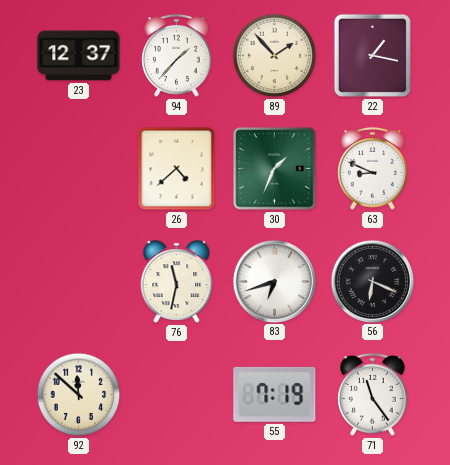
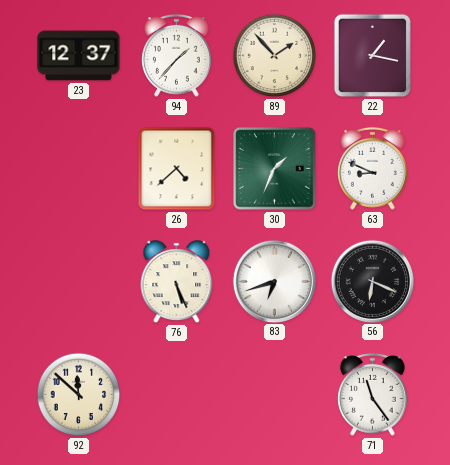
76: 11:32 -> 5:26
55: 7:19 -> none
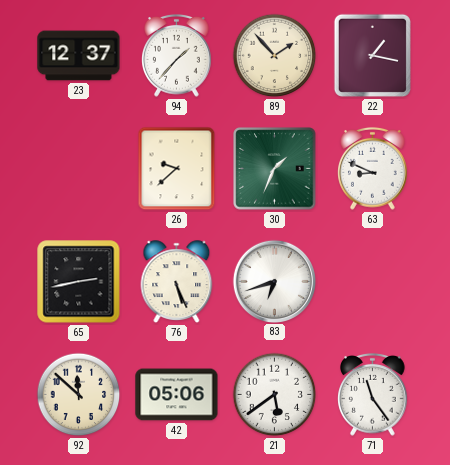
26: 4:38 -> 9:38
65: none -> 2:43
56: 6:19 -> none
42: none -> 05:06
21: none -> 5:39
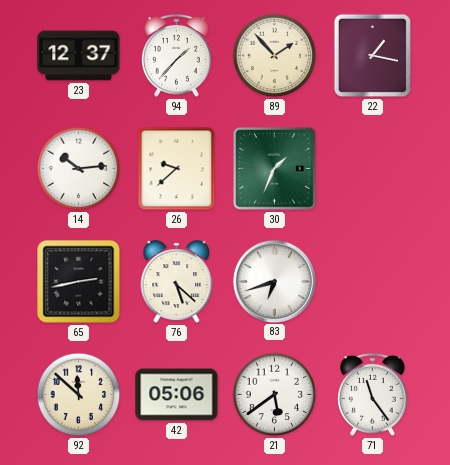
14: none -> 10:14
63: 8:49 -> none
76: 5:26 -> 5:22
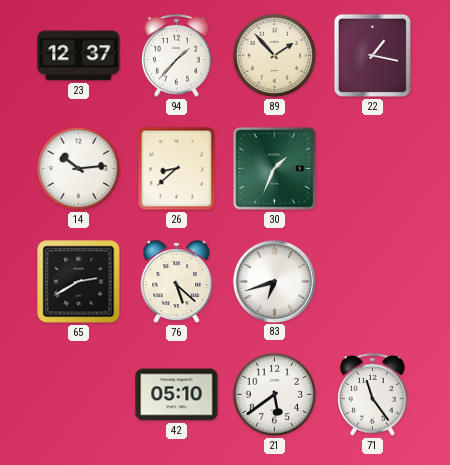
26: 9:38 -> 8:38
65: 2:43 -> 2:40
92: 11:52 -> none
42: 05:06 -> 05:10
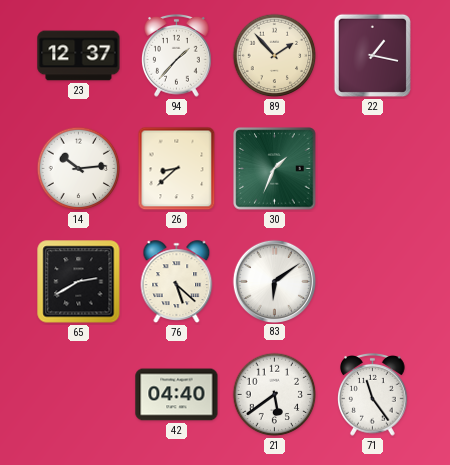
83: 6:42 -> 6:09
42: 05:10 -> 04:40
